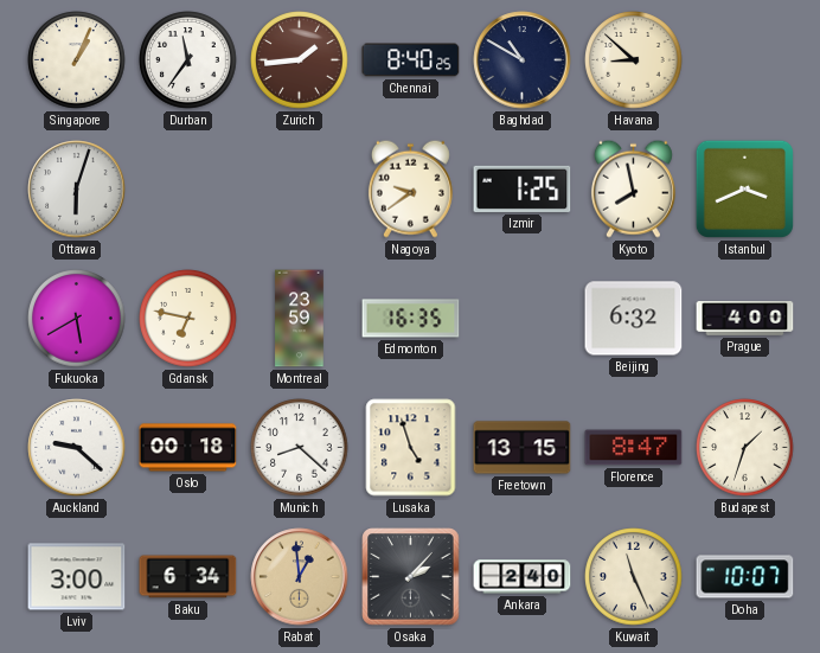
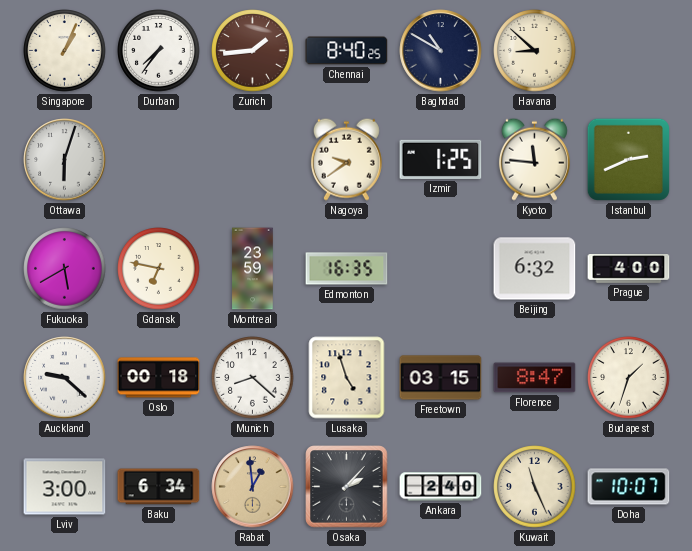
Durban: 11:36 -> 7:36
Kyoto: 7:58 -> 11:46
Istanbul: 3:41 -> 2:41
Freetown: 13:15 -> 03:15
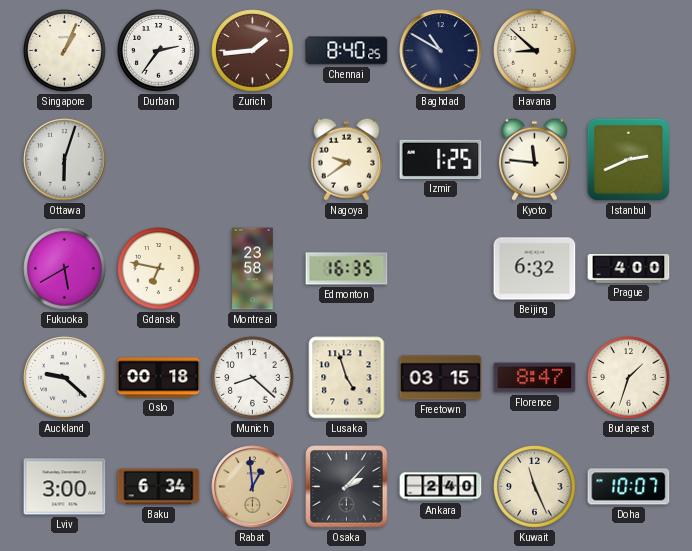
Durban: 7:36 -> 2:36
Montreal: 23:59 -> 23:58
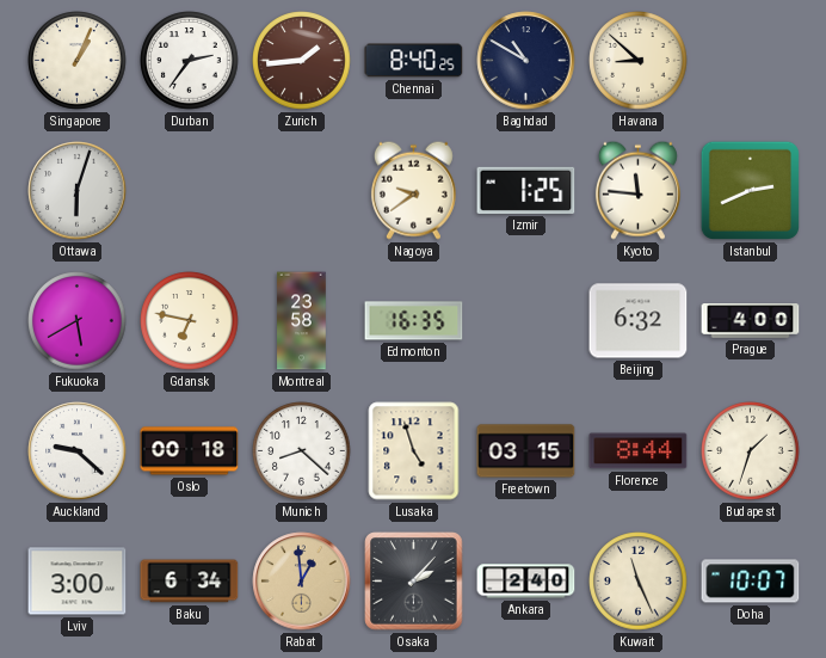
Florence: 8:47 -> 8:44
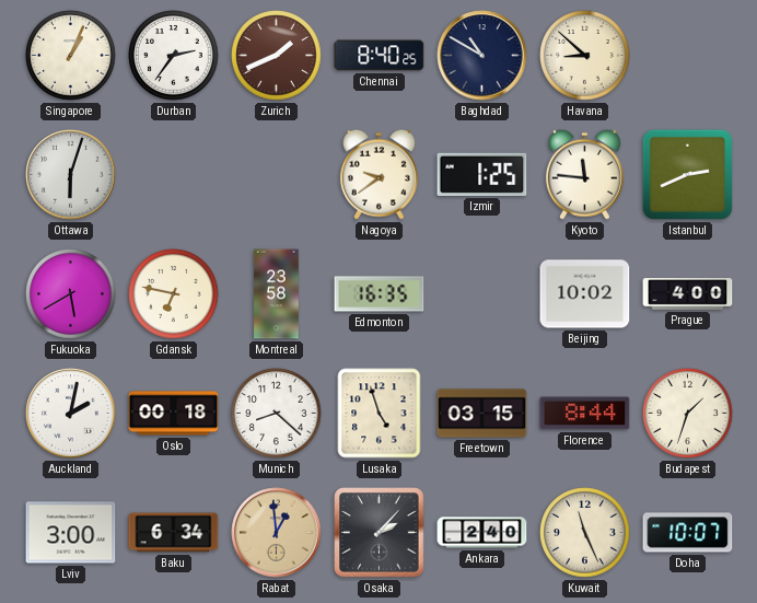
Zurich: 1:44 -> 1:41
Beijing: 6:32 -> 10:02
Auckland: 9:22 -> 2:02
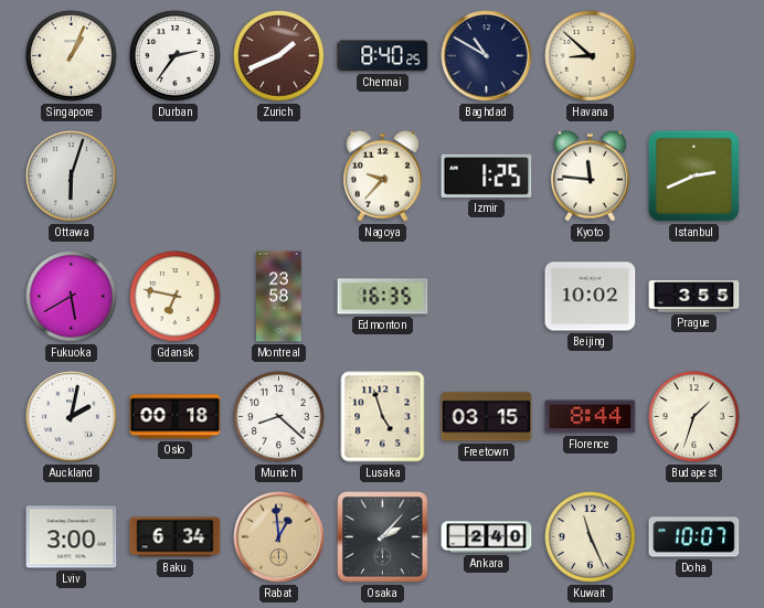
Nagoya: 9:39 -> 9:37
Prague: 4:00 -> 3:55
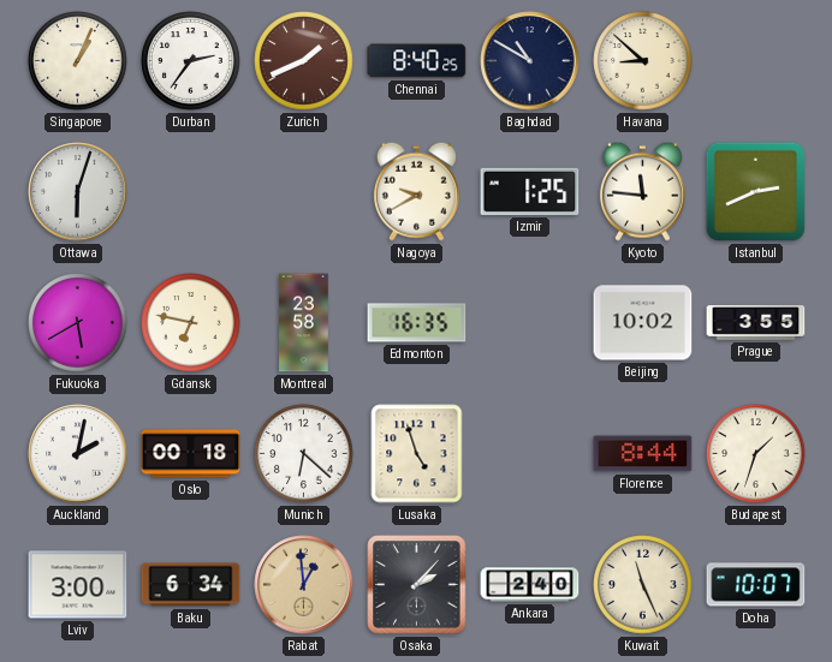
Nagoya: 9:37 -> 9:40
Munich: 8:22 -> 6:22
Freetown: 03:15 -> none
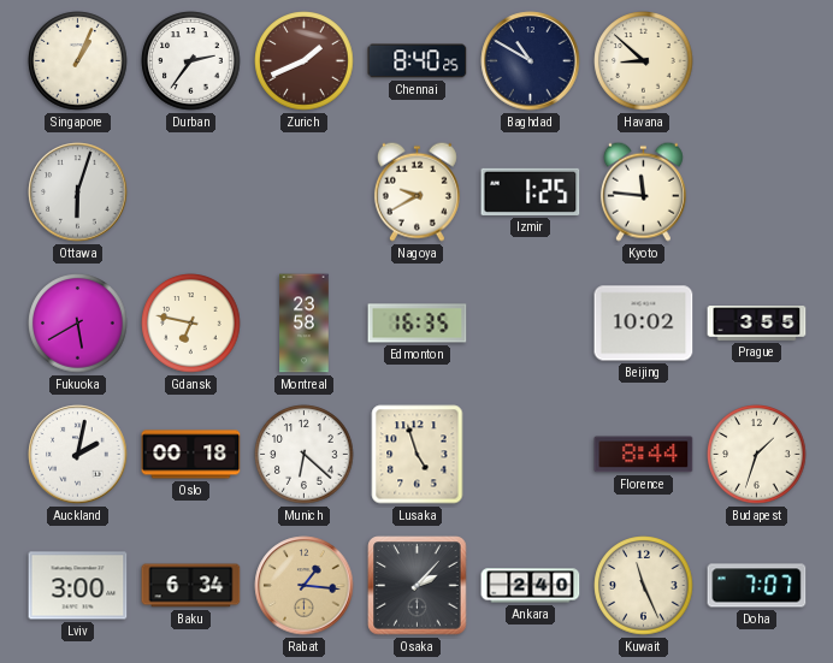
Istanbul: 2:41 -> none
Rabat: 12:59 -> 1:16
Doha: 10:07 -> 7:07
